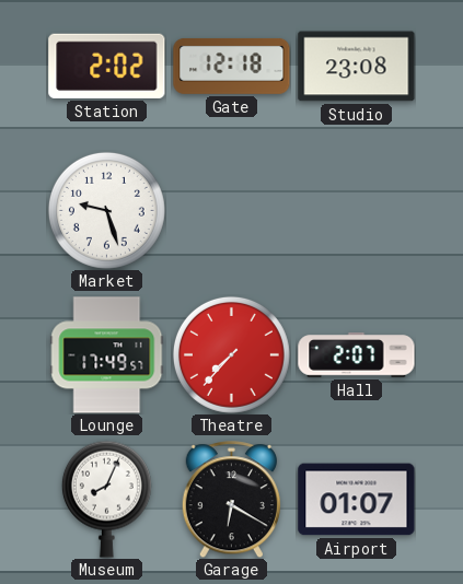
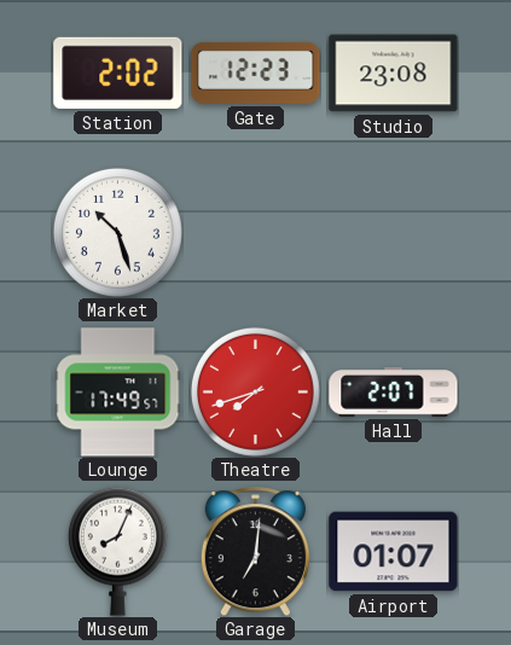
Gate: 12:18 -> 12:23
Market: 9:27 -> 10:27
Theatre: 7:37 -> 7:42
Garage: 6:20 -> 7:01
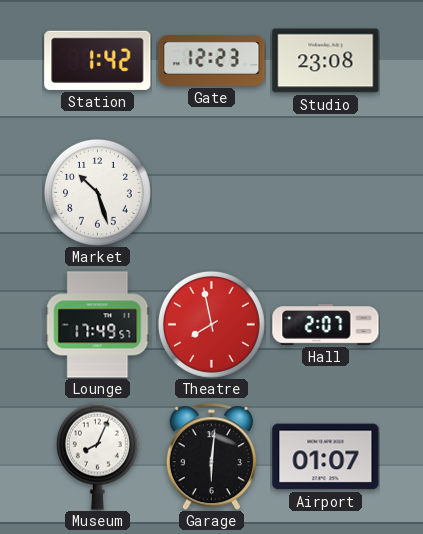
Station: 2:02 -> 1:42
Theatre: 7:42 -> 7:58
Garage: 7:01 -> 6:01
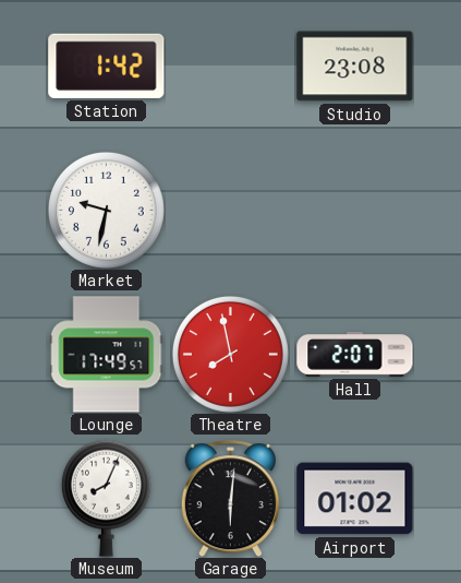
Gate: 12:23 -> none
Market: 10:27 -> 9:32
Airport: 01:07 -> 01:02
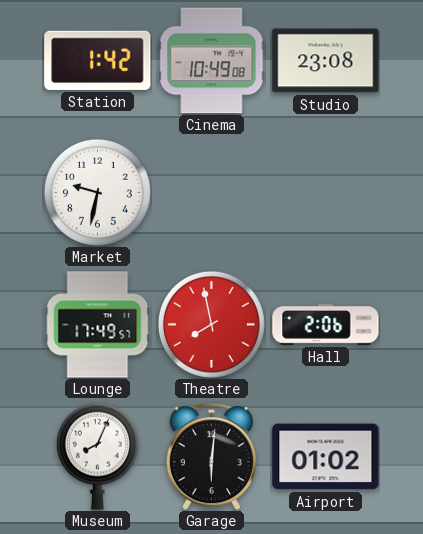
Cinema: none -> 10:49
Hall: 2:07 -> 2:06
